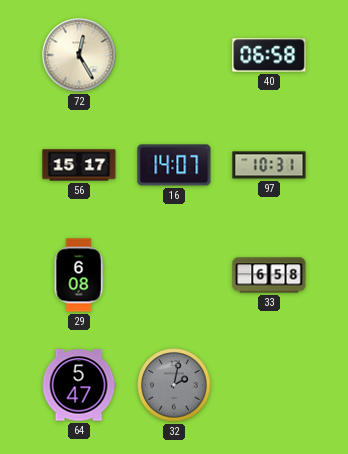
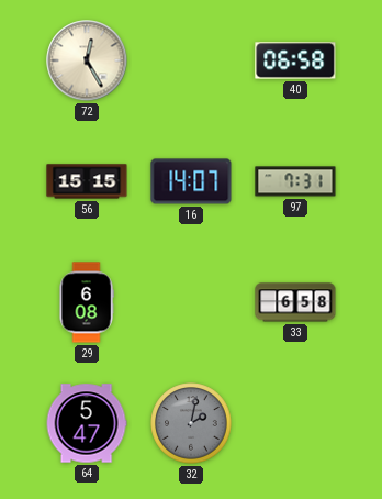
56: 15:17 -> 15:15
97: 10:31 -> 7:31
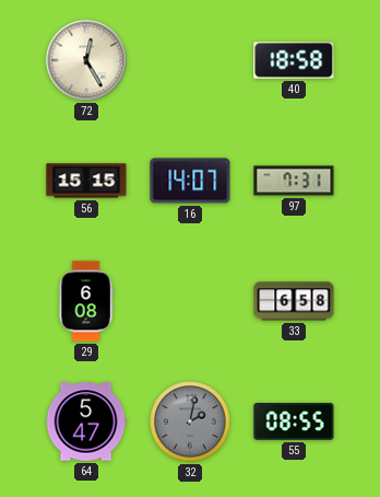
40: 06:58 -> 18:58
55: none -> 08:55
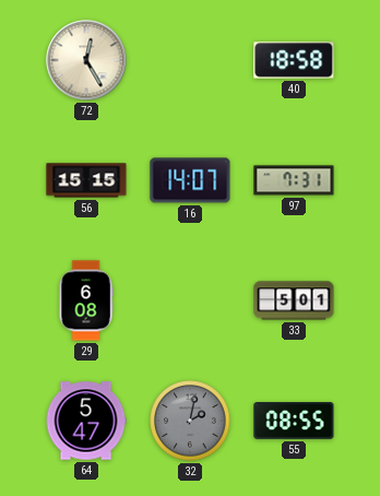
33: 6:58 -> 5:01
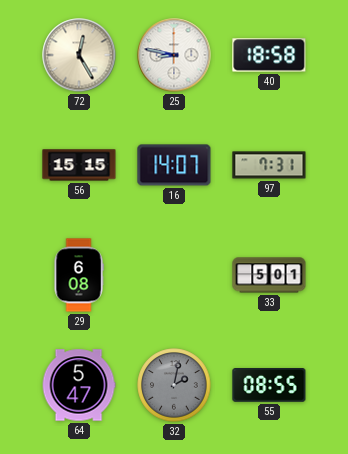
25: none -> 8:47
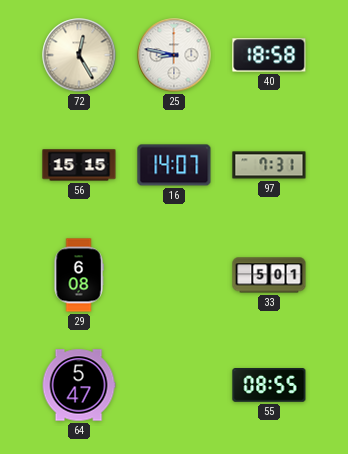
32: 2:02 -> none
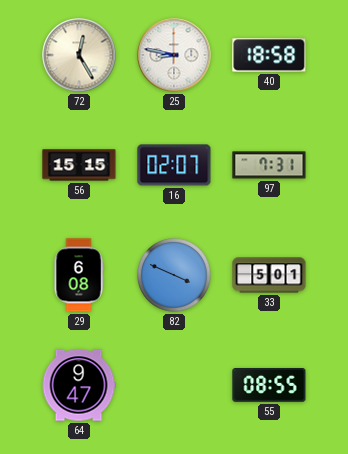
16: 14:07 -> 02:07
82: none -> 3:49
64: 5:47 -> 9:47
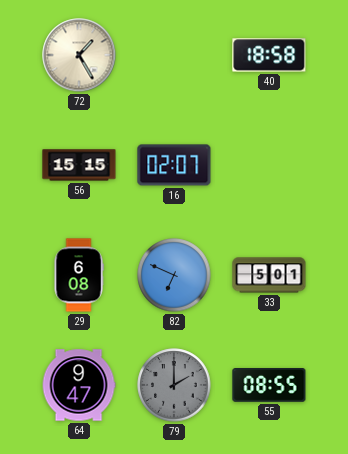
72: 12:25 -> 1:25
25: 8:47 -> none
97: 7:31 -> none
82: 3:49 -> 6:49
79: none -> 2:00
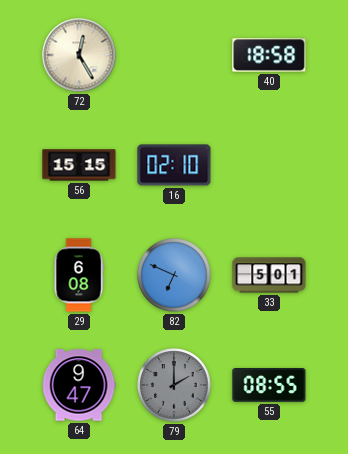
72: 1:25 -> 12:25
16: 02:07 -> 02:10
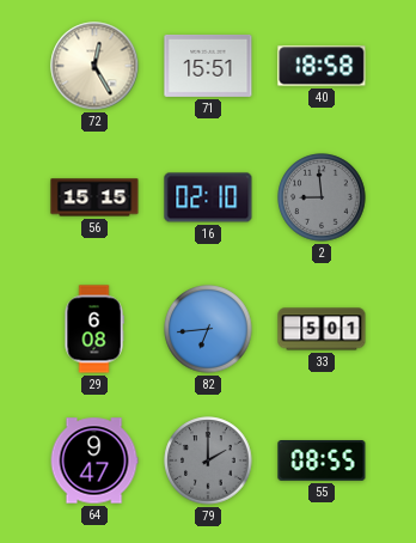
71: none -> 15:51
2: none -> 8:59
82: 6:49 -> 6:44
